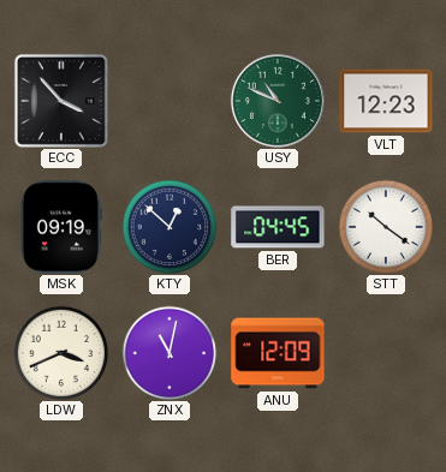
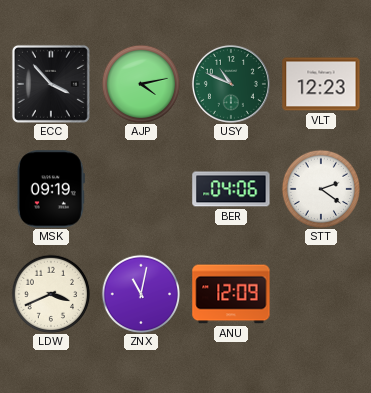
AJP: none -> 4:13
KTY: 12:52 -> none
BER: 04:45 -> 04:06
STT: 10:21 -> 2:21
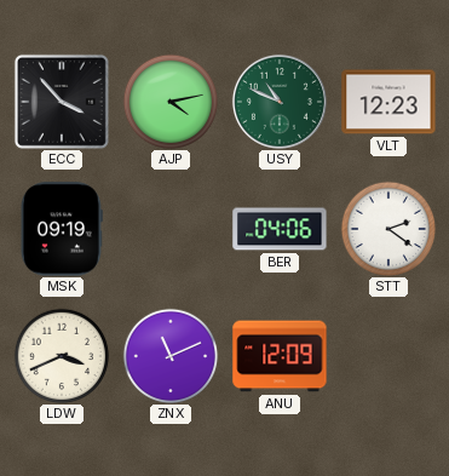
ZNX: 11:02 -> 11:11
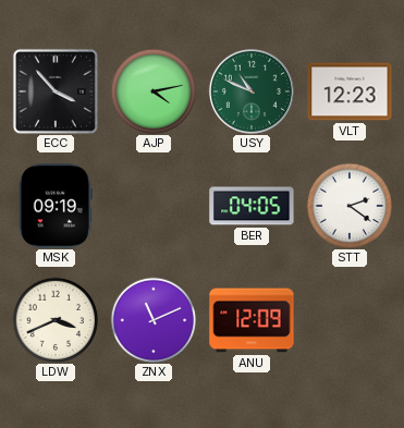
BER: 04:06 -> 04:05
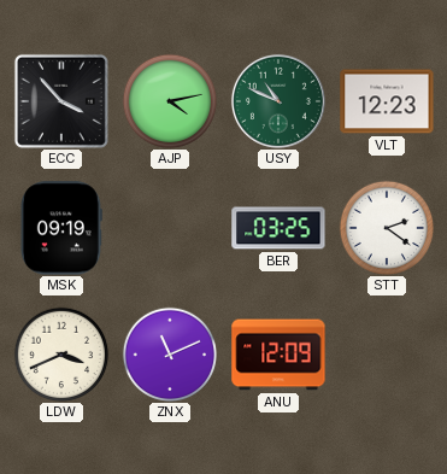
BER: 04:05 -> 03:25
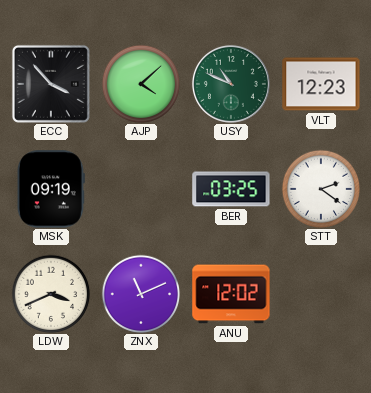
AJP: 4:13 -> 4:08
ANU: 12:09 -> 12:02
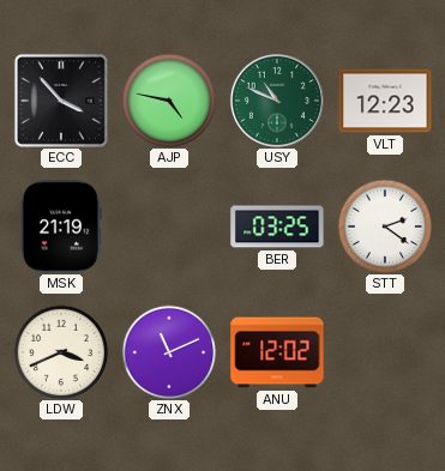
AJP: 4:08 -> 4:47
MSK: 09:19 -> 21:19
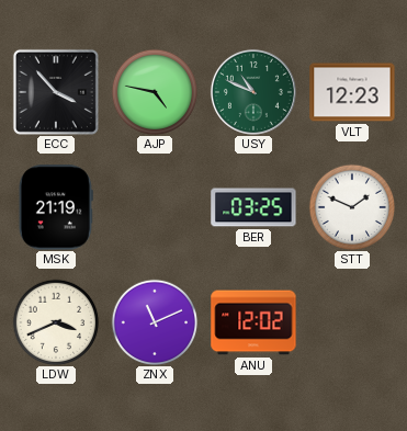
STT: 2:21 -> 1:49
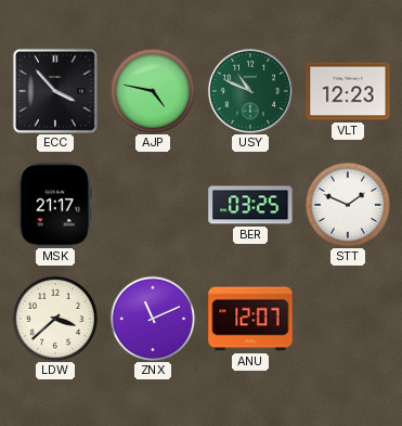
MSK: 21:19 -> 21:17
LDW: 3:41 -> 3:38
ANU: 12:02 -> 12:07
